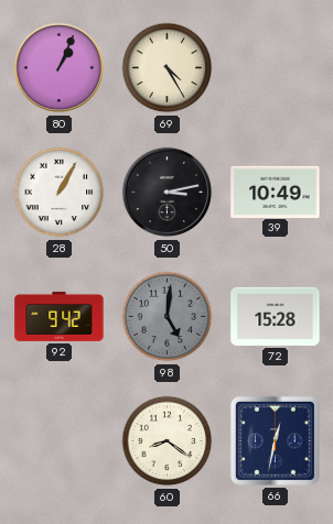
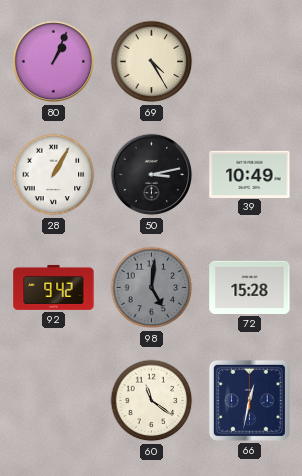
60: 8:21 -> 11:21
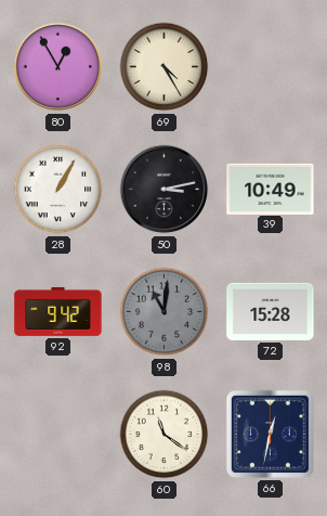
80: 1:04 -> 12:55
98: 5:01 -> 11:01
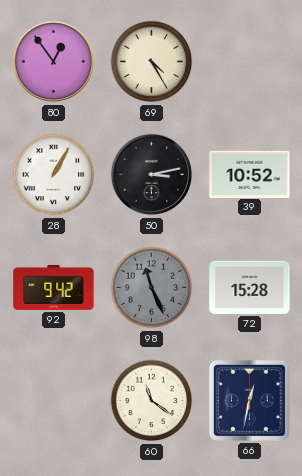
80: 12:55 -> 12:54
39: 10:49 -> 10:52
98: 11:01 -> 11:26
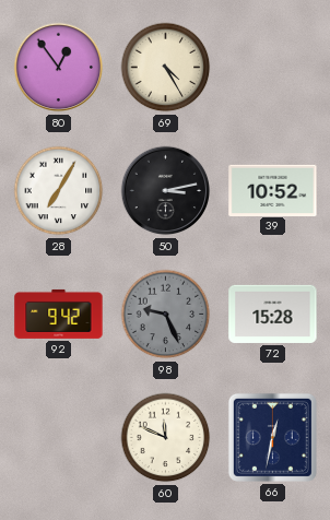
28: 1:05 -> 7:05
98: 11:26 -> 9:26
60: 11:21 -> 11:49
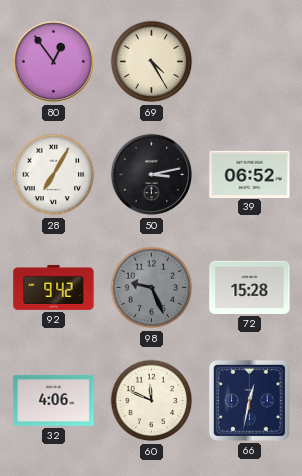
39: 10:52 -> 06:52
32: none -> 4:06
